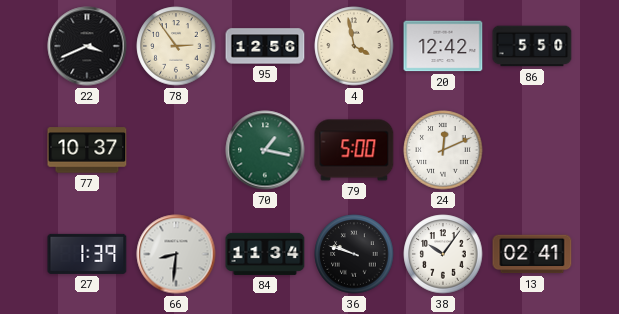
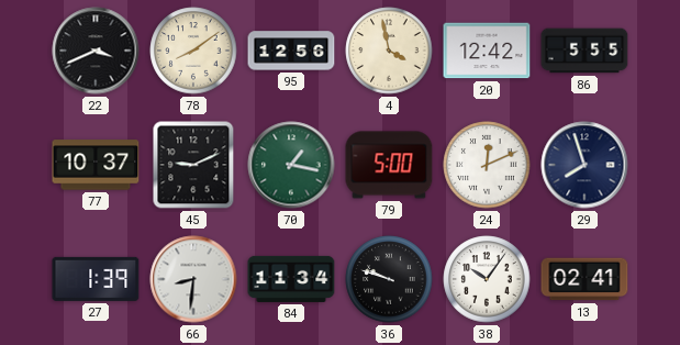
78: 2:54 -> 8:09
86: 5:50 -> 5:55
45: none -> 9:11
29: none -> 7:57
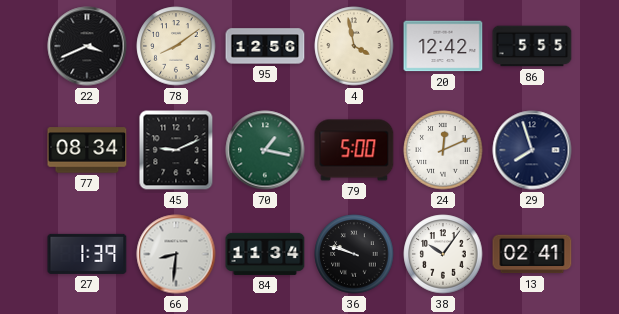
77: 10:37 -> 08:34
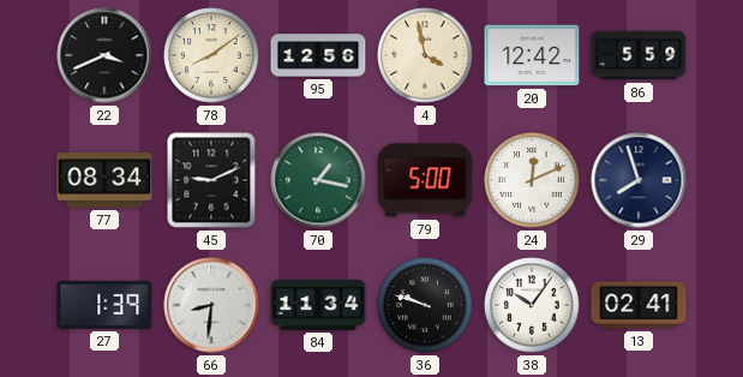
86: 5:55 -> 5:59
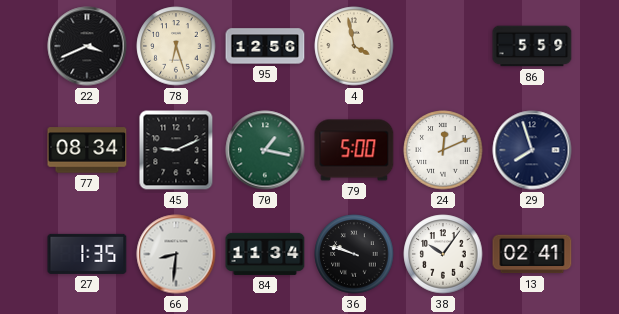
78: 8:09 -> 6:27
20: 12:42 -> none
27: 1:39 -> 1:35
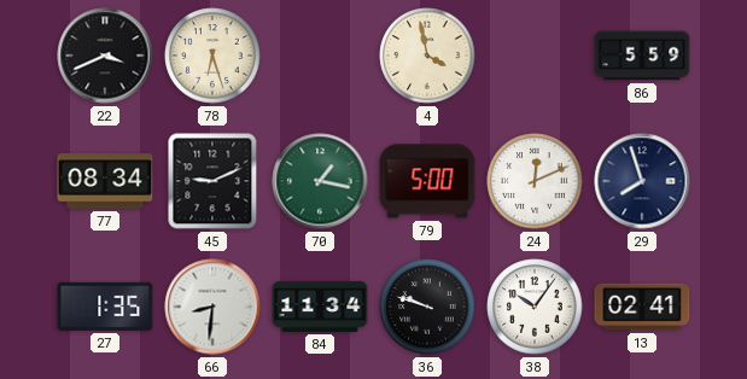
95: 12:56 -> none
